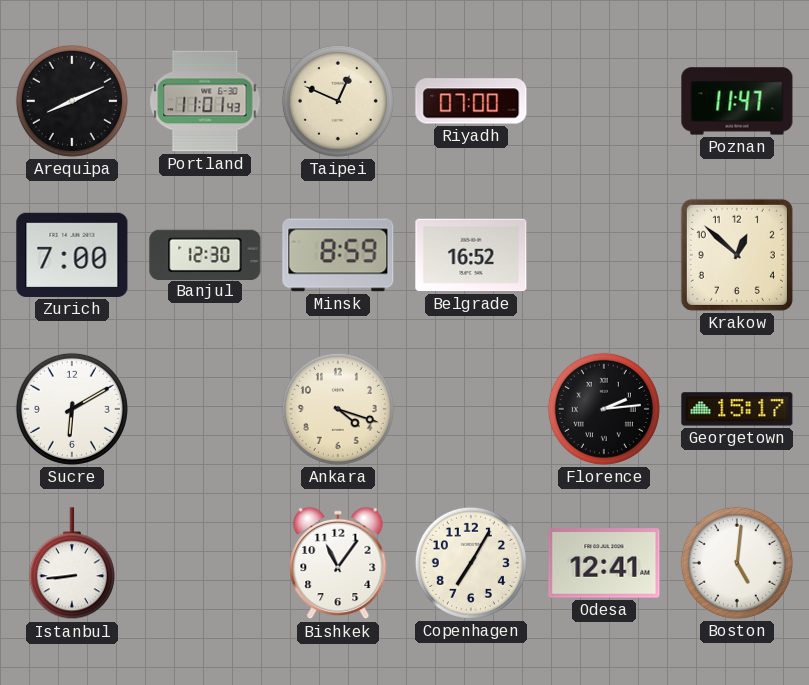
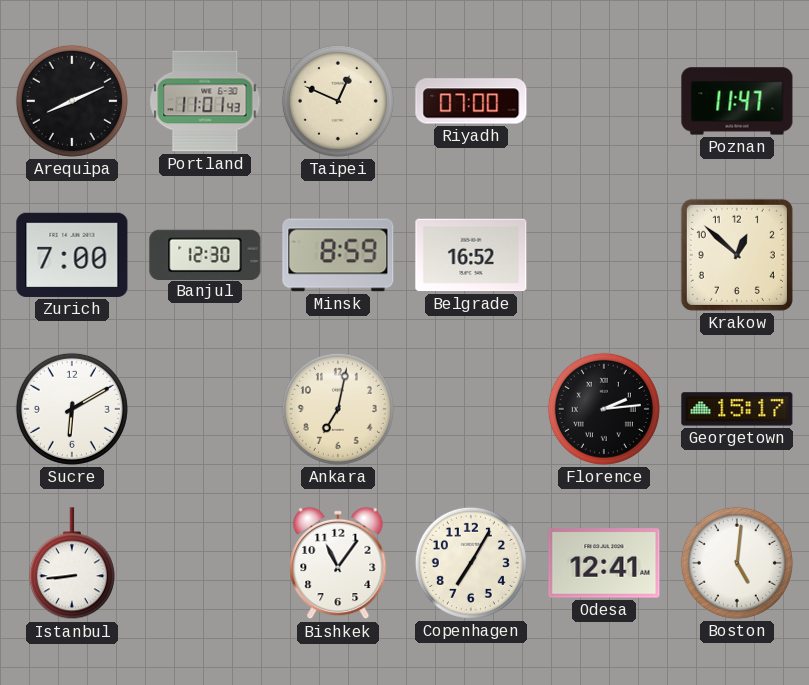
Ankara: 4:18 -> 7:02
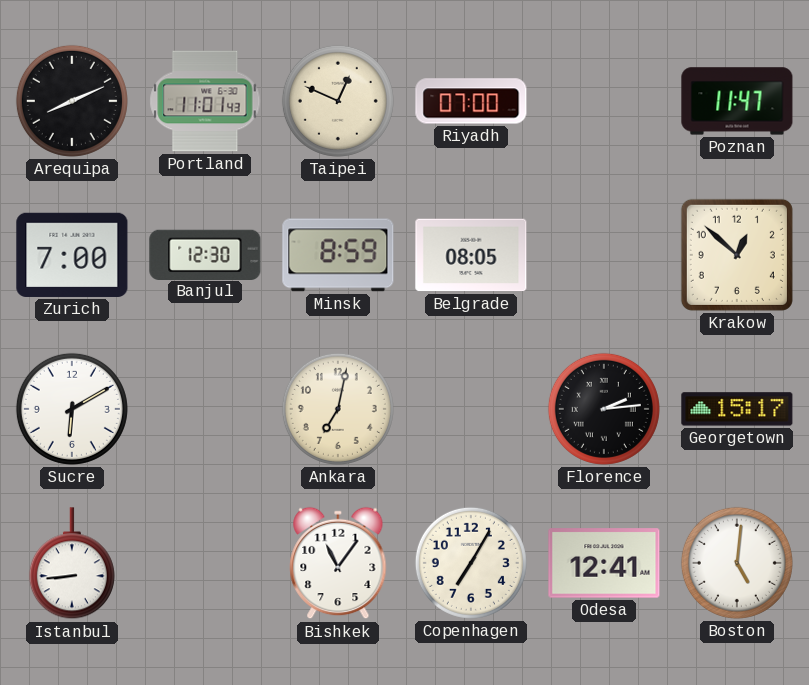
Belgrade: 16:52 -> 08:05
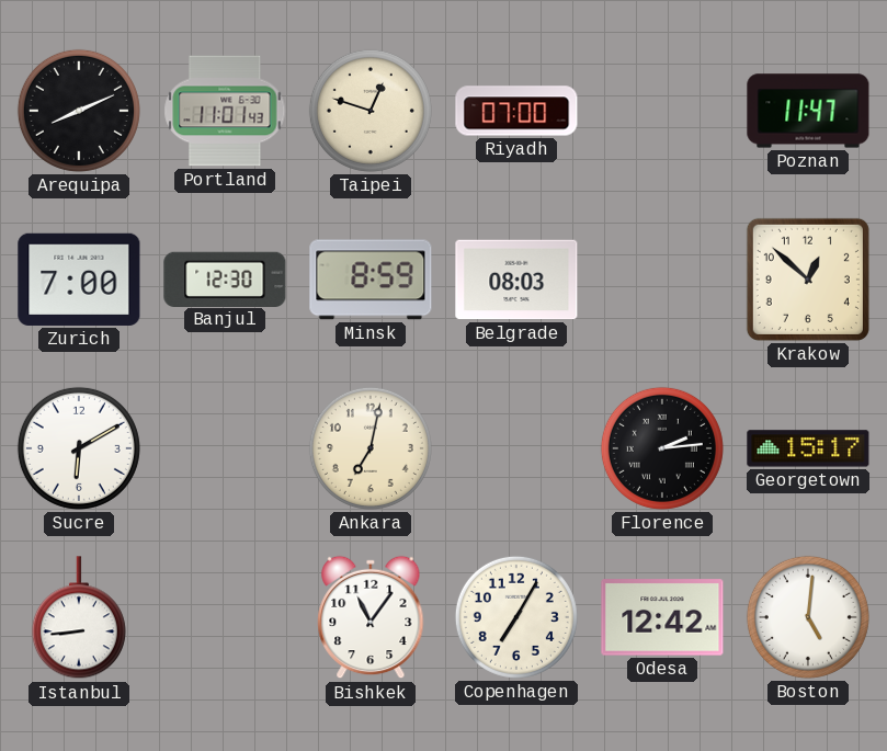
Taipei: 12:49 -> 12:48
Belgrade: 08:05 -> 08:03
Odesa: 12:41 -> 12:42
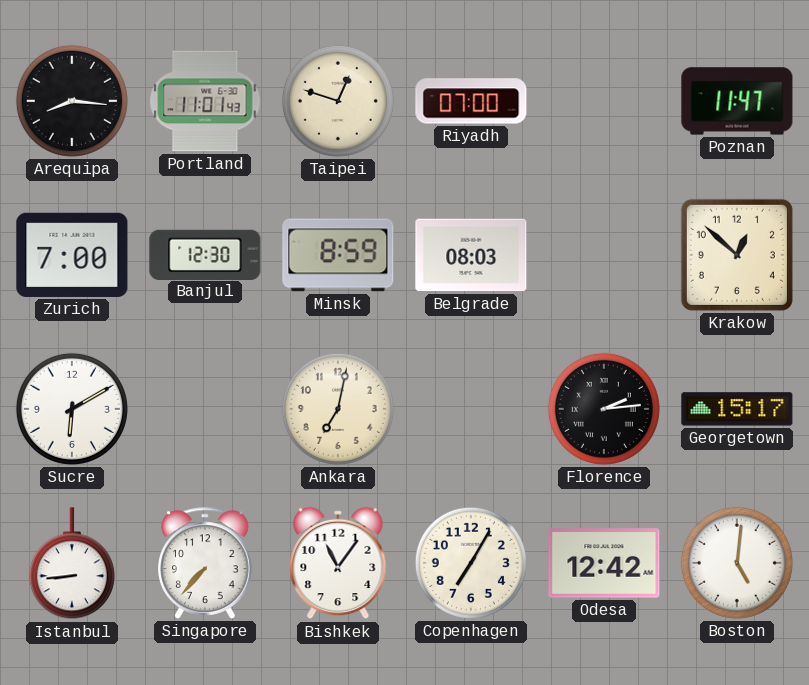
Arequipa: 8:11 -> 8:16
Singapore: none -> 7:37
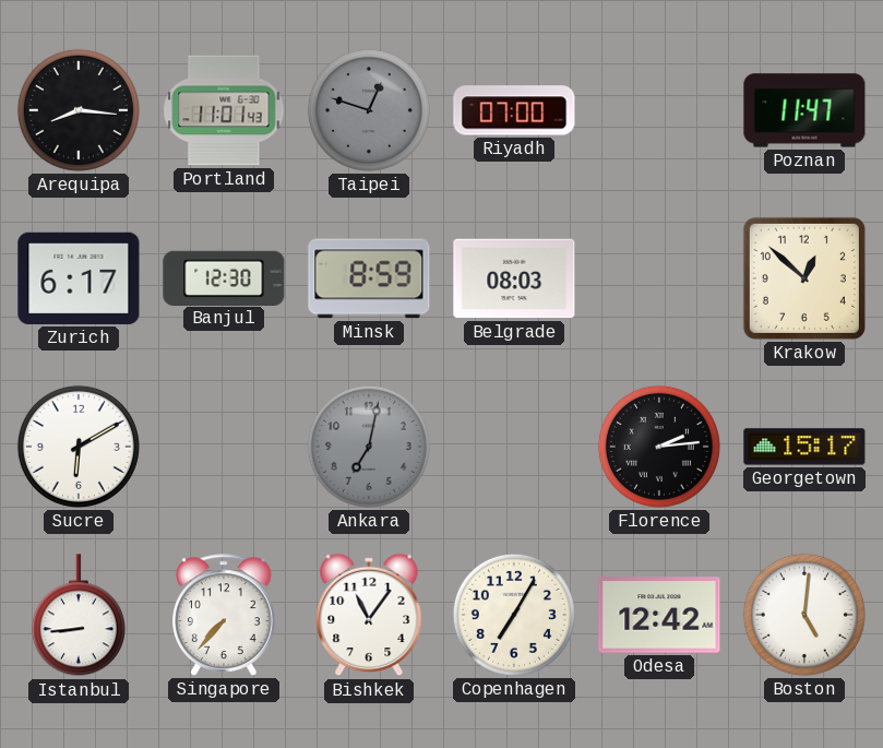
Taipei dial: cream -> grey
Zurich: 7:00 -> 6:17
Ankara dial: cream -> grey
